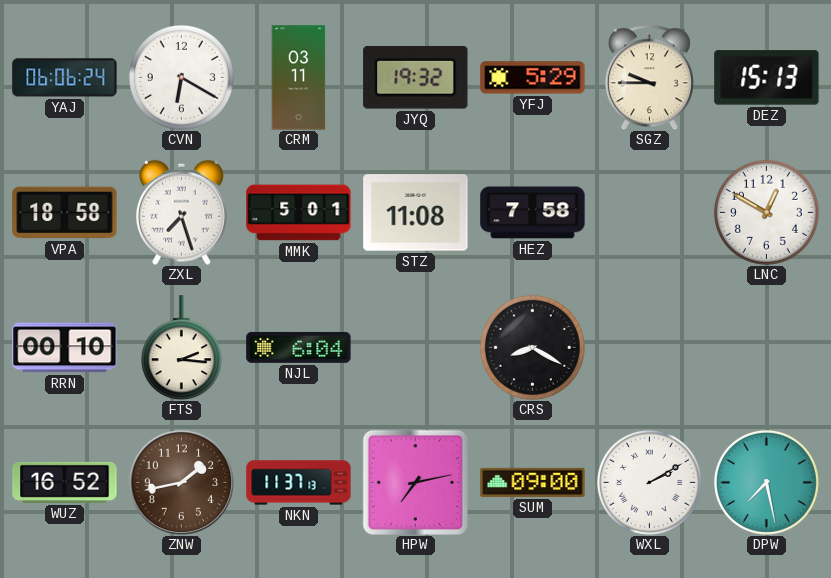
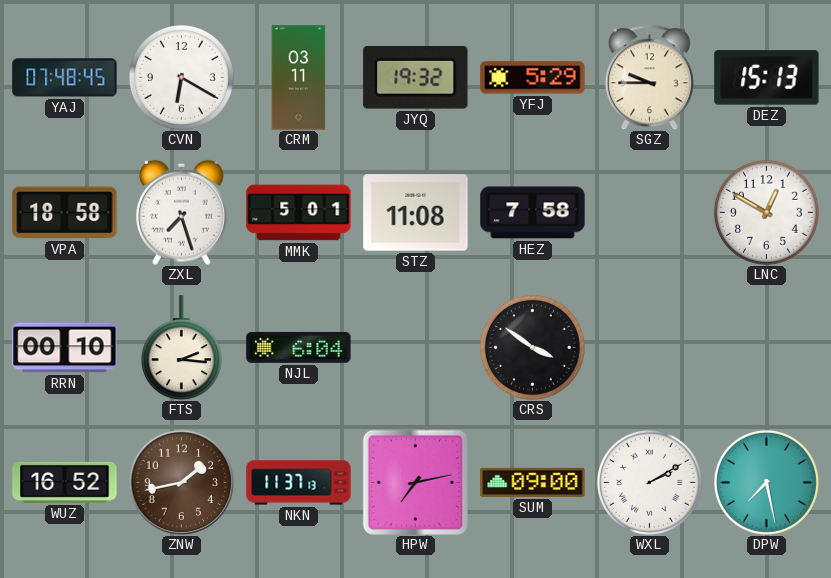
YAJ: 06:06 -> 07:48
CRS: 8:20 -> 3:51
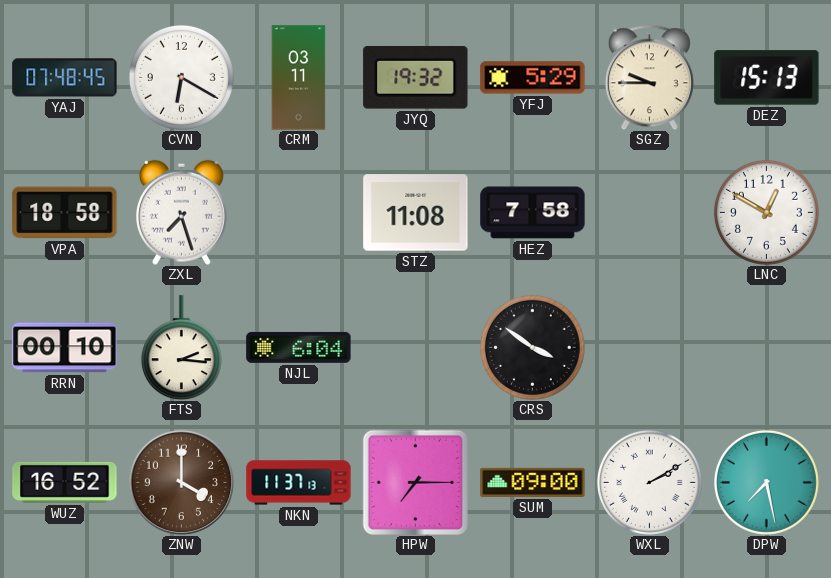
MMK: 5:01 -> none
ZNW: 1:43 -> 4:00
HPW: 7:13 -> 7:15
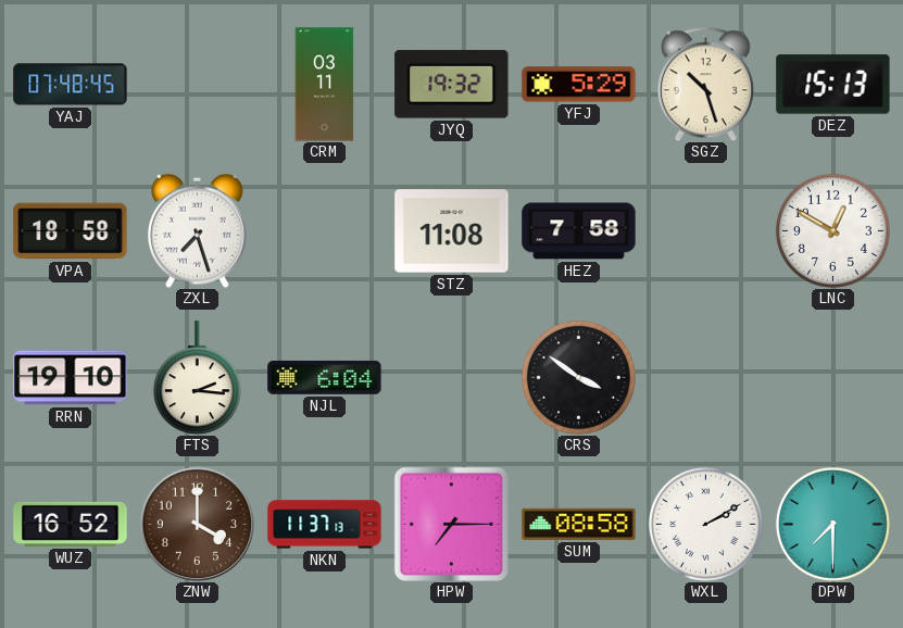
CVN: 6:20 -> none
SGZ: 9:45 -> 10:27
RRN: 00:10 -> 19:10
SUM: 09:00 -> 08:58
DPW: 7:28 -> 7:30
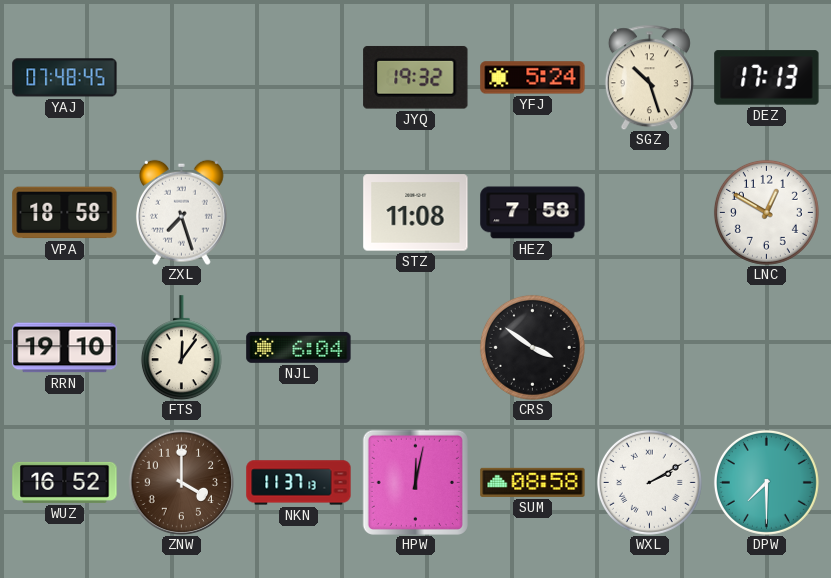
CRM: 03:11 -> none
YFJ: 5:29 -> 5:24
DEZ: 15:13 -> 17:13
FTS: 2:16 -> 12:06
HPW: 7:15 -> 12:02
